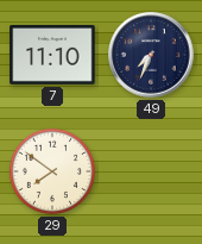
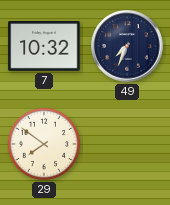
7: 11:10 -> 10:32
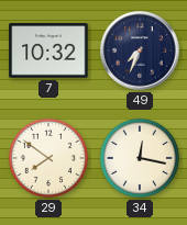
34: none -> 12:17
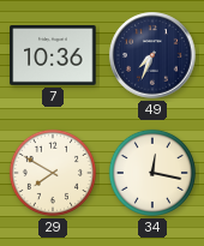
7: 10:32 -> 10:36
29: 7:51 -> 7:50
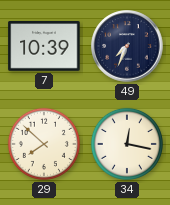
7: 10:36 -> 10:39
29: 7:50 -> 7:52
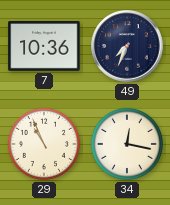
7: 10:39 -> 10:36
29: 7:52 -> 10:56
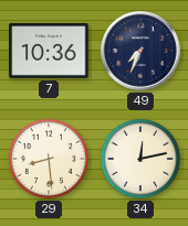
29: 10:56 -> 8:29
34: 12:17 -> 12:13
